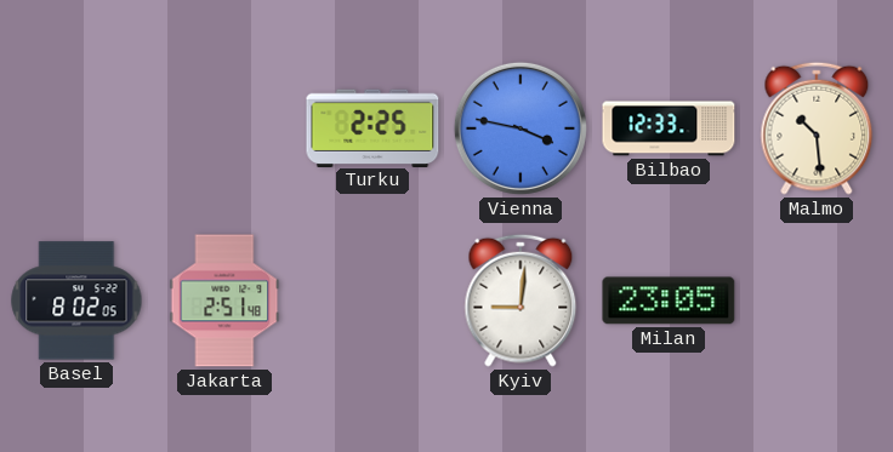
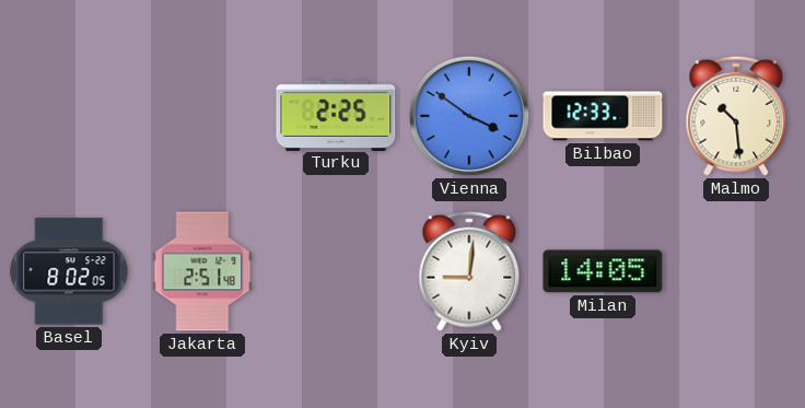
Vienna: 3:47 -> 3:51
Milan: 23:05 -> 14:05
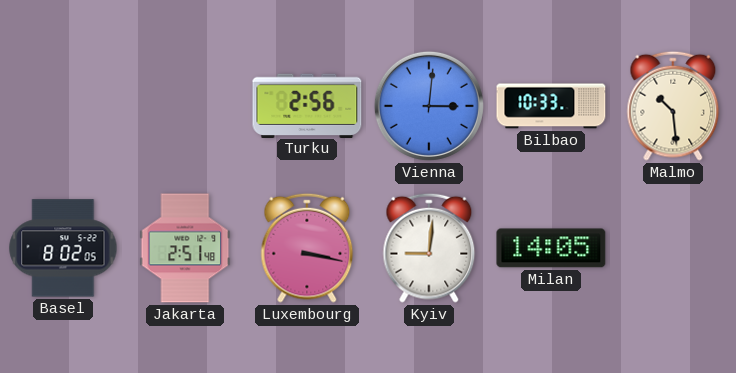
Turku: 2:25 -> 2:56
Vienna: 3:51 -> 3:01
Bilbao: 12:33 -> 10:33
Luxembourg: none -> 3:17
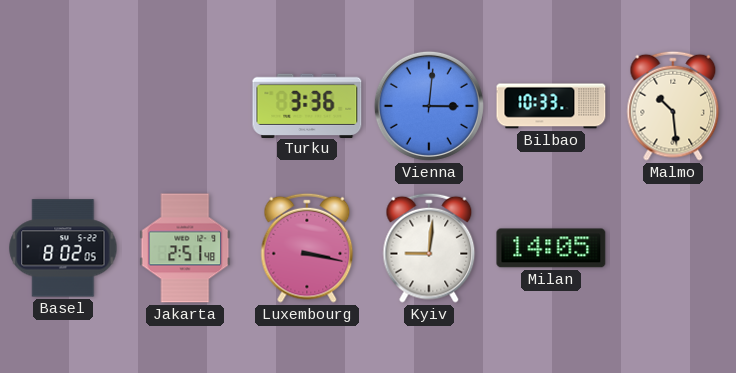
Turku: 2:56 -> 3:36
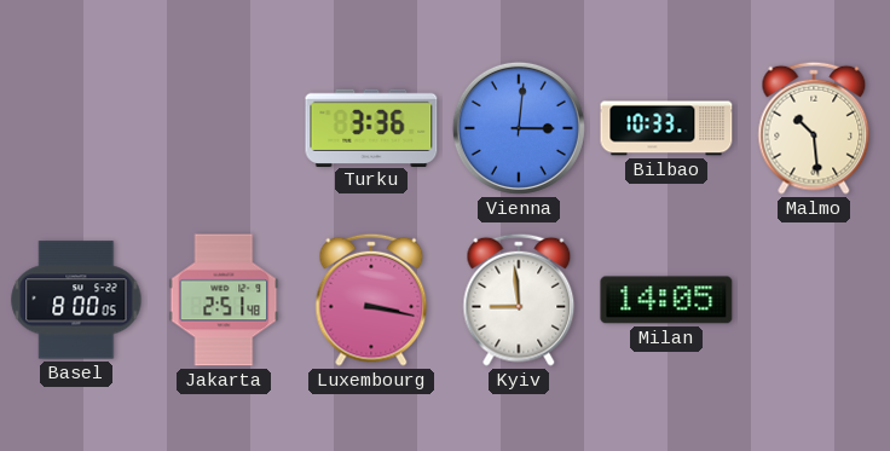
Basel: 8:02 -> 8:00
Kyiv: 9:01 -> 8:59
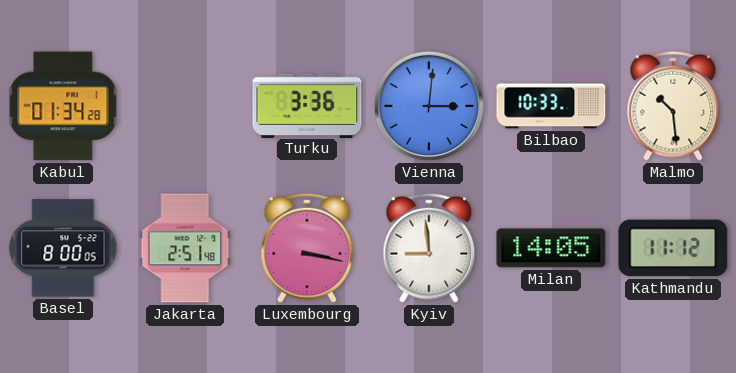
Kabul: none -> 01:34
Kathmandu: none -> 11:12
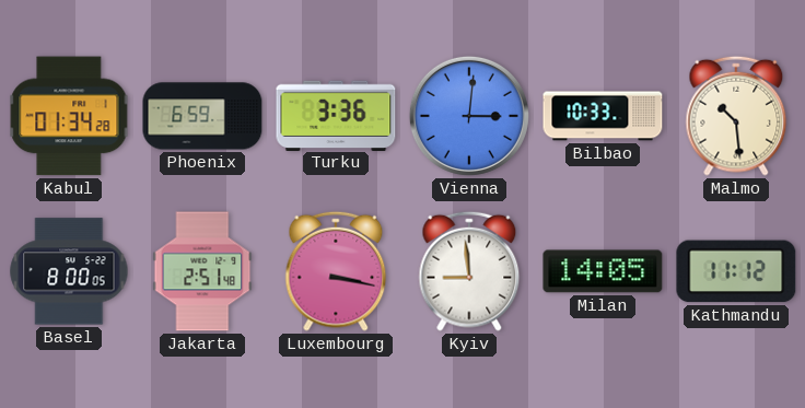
Phoenix: none -> 6:59
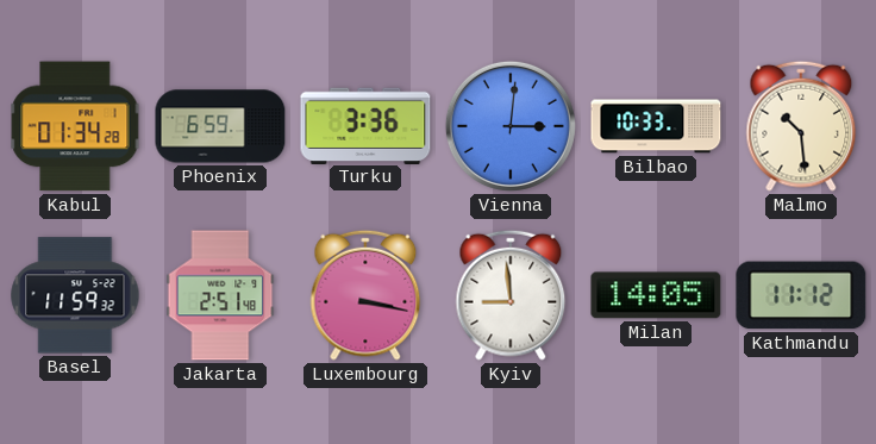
Basel: 8:00 -> 11:59
